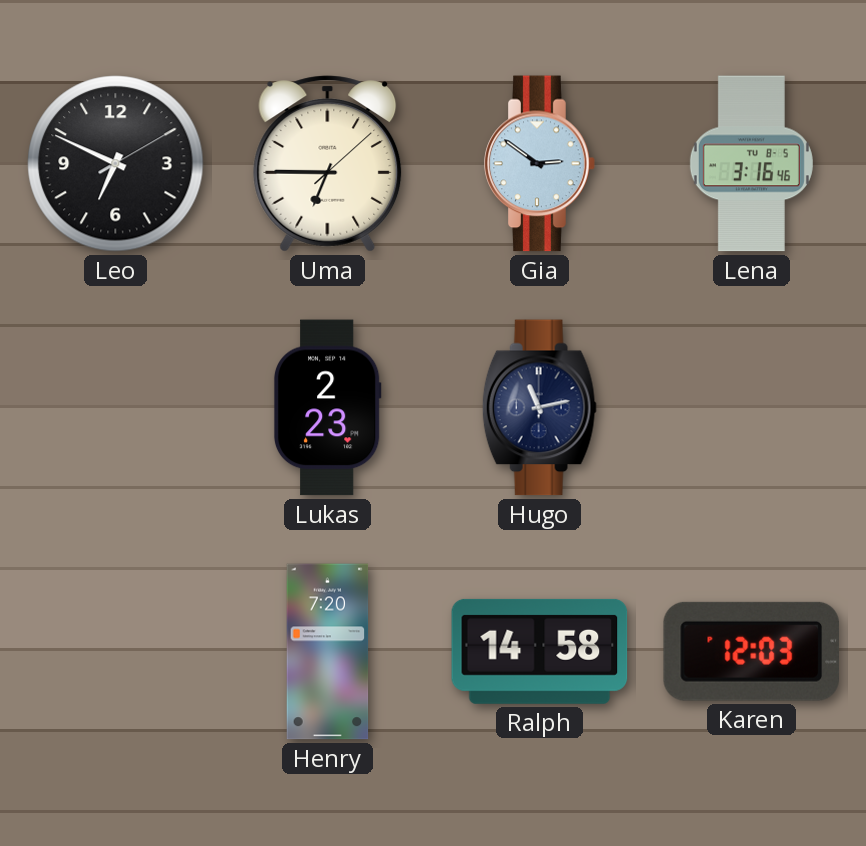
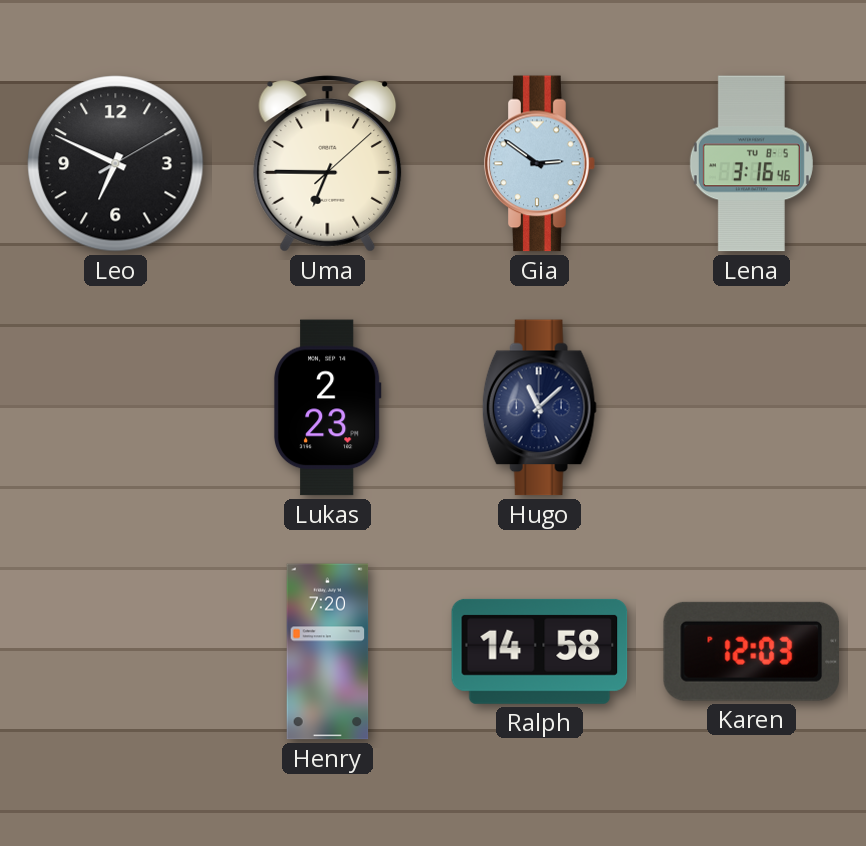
Hugo: 11:13 -> 11:08
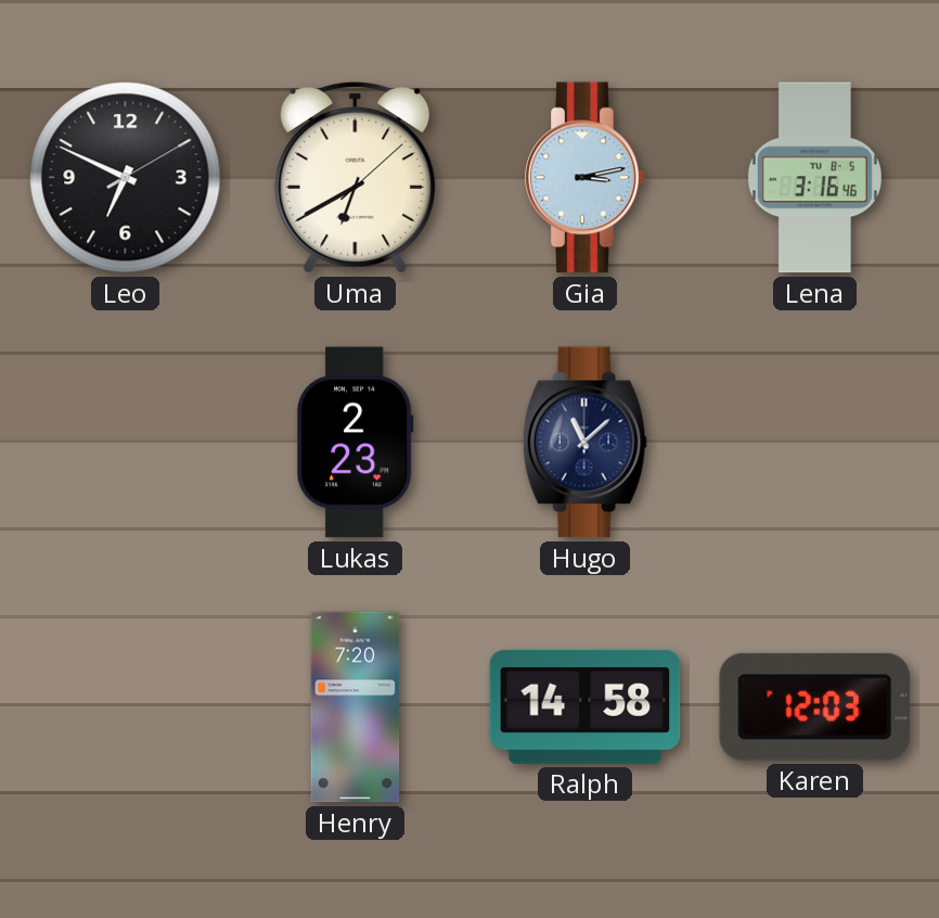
Uma: 6:45 -> 6:40
Gia: 2:51 -> 3:13
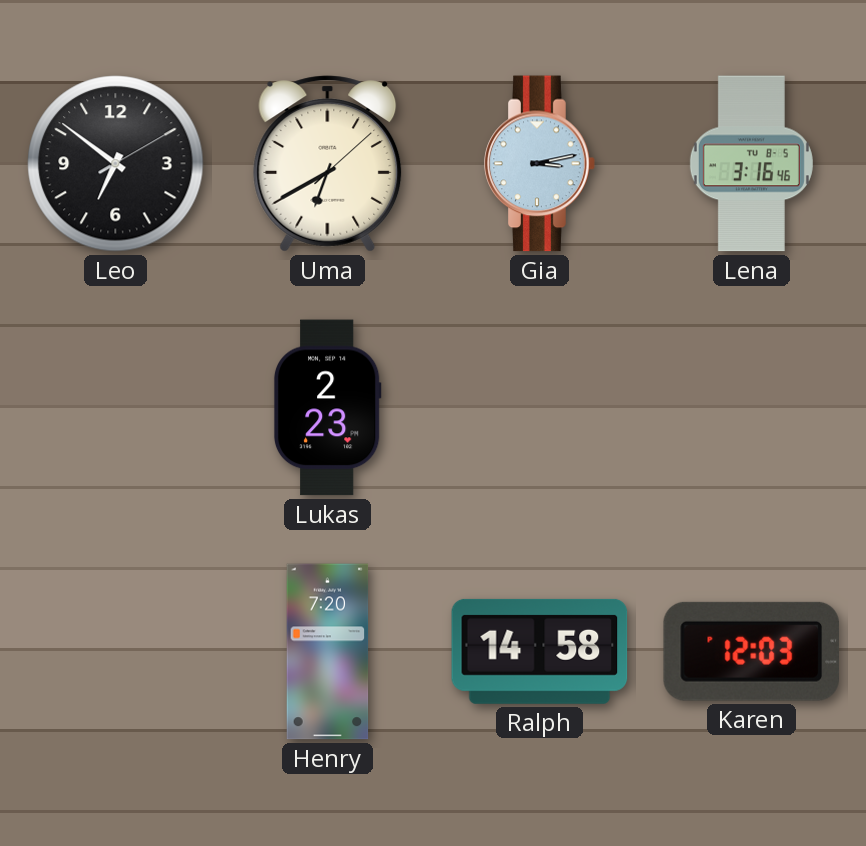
Leo: 6:49 -> 6:51
Hugo: 11:08 -> none
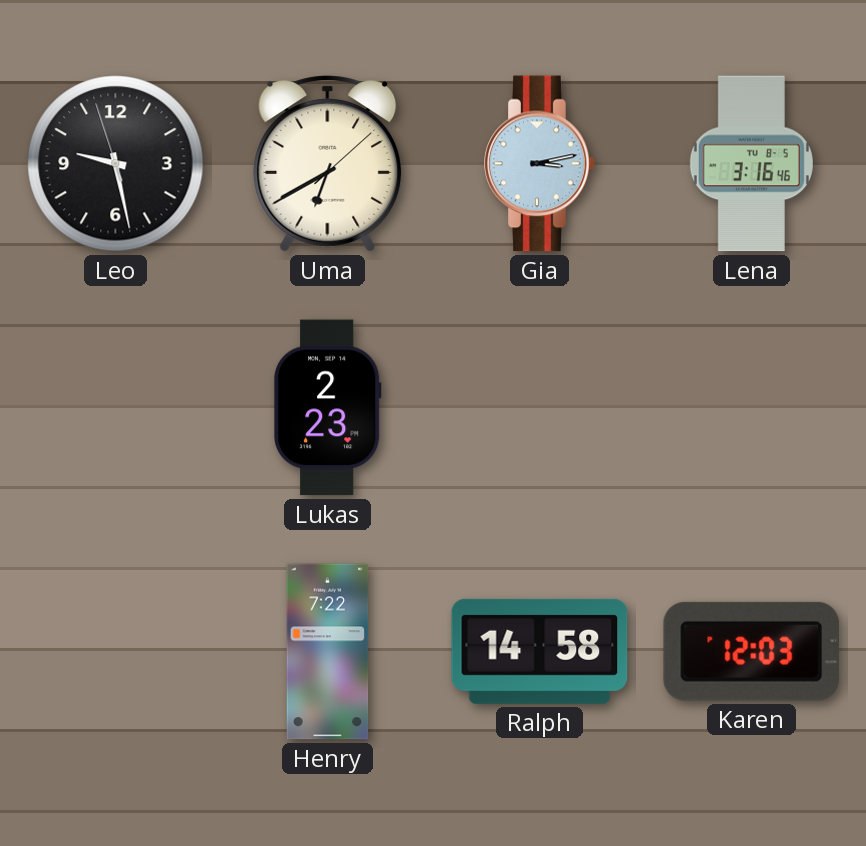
Leo: 6:51 -> 9:27
Henry: 7:20 -> 7:22
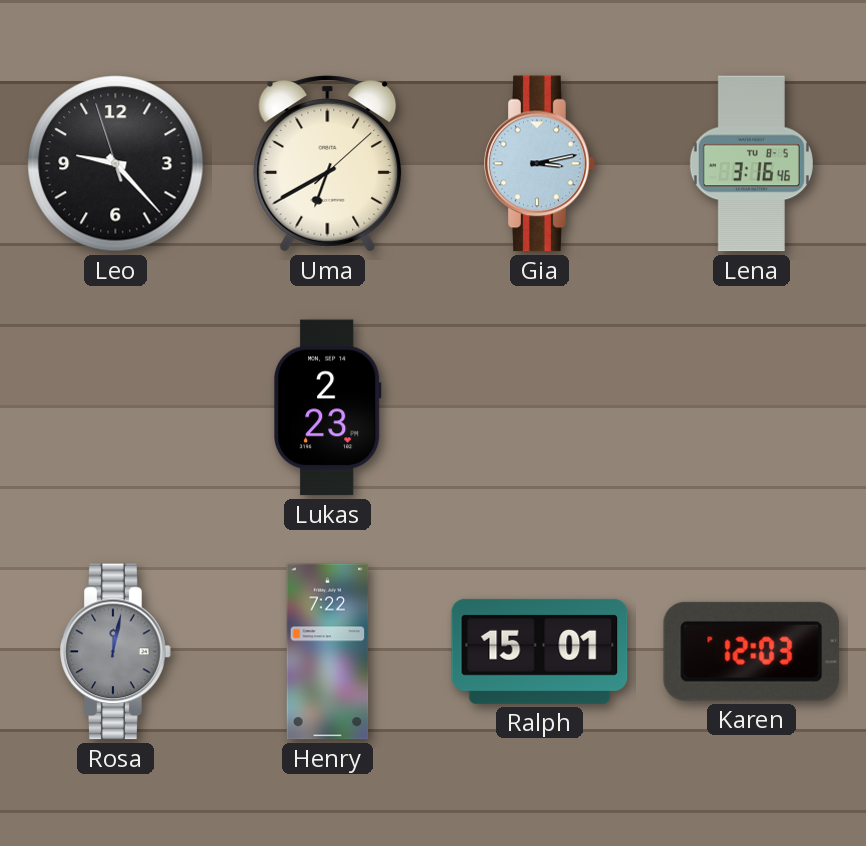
Leo: 9:27 -> 9:22
Rosa: none -> 12:02
Ralph: 14:58 -> 15:01
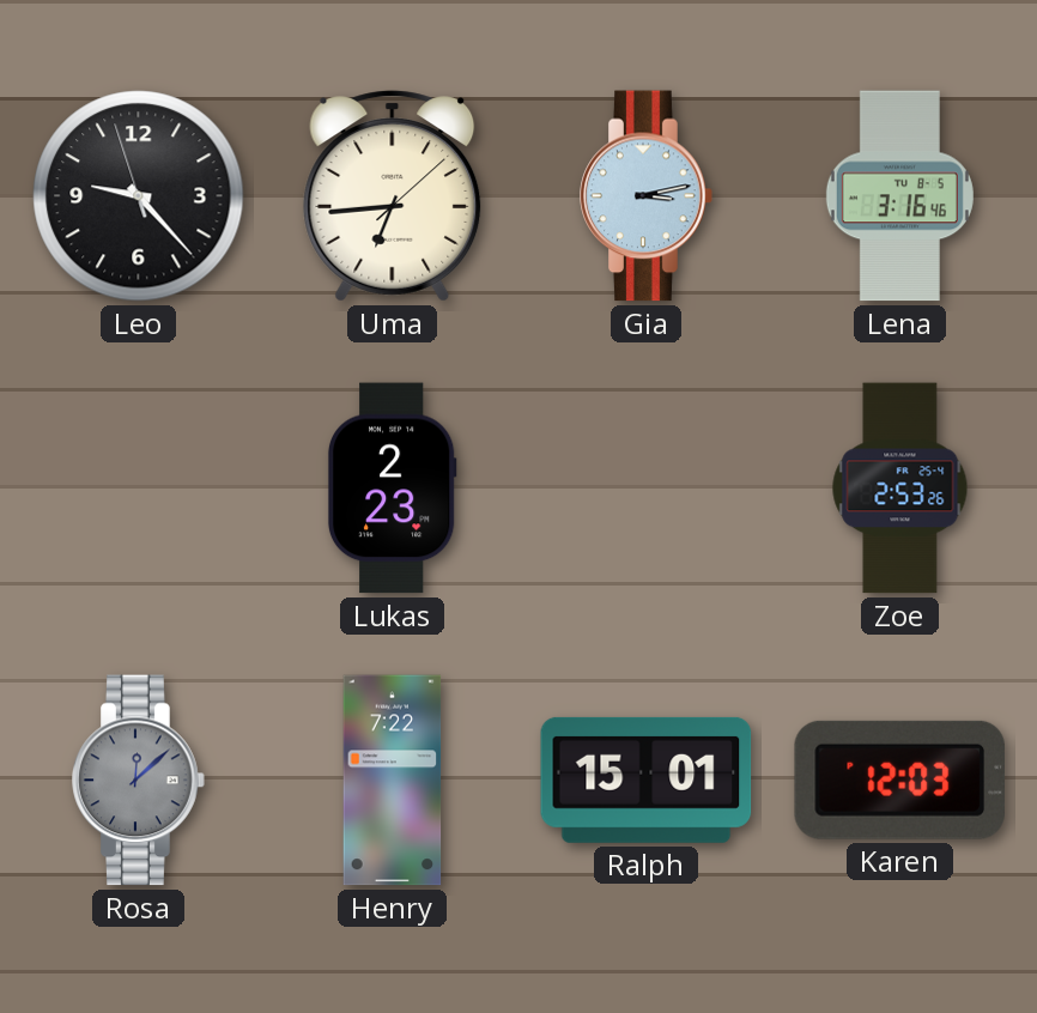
Uma: 6:40 -> 6:44
Zoe: none -> 2:53
Rosa: 12:02 -> 12:08
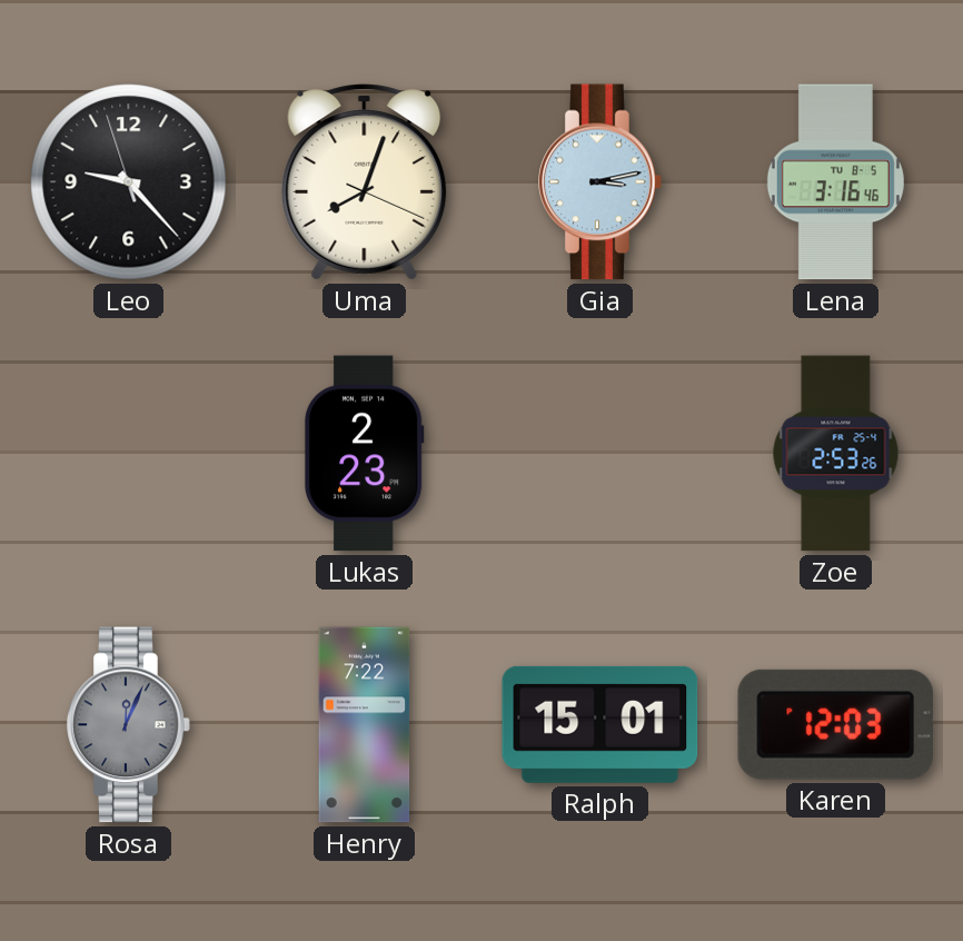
Uma: 6:44 -> 8:03
Rosa: 12:08 -> 12:04
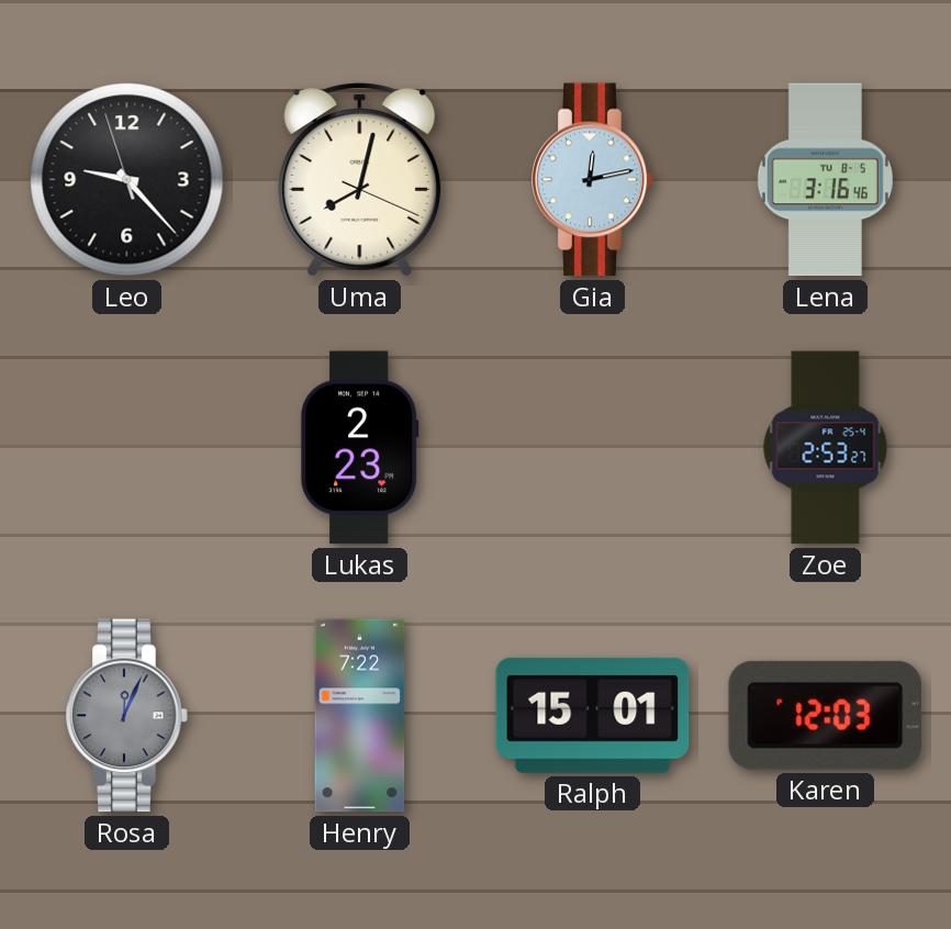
Uma: 8:03 -> 8:02
Gia: 3:13 -> 12:13
Zoe: 2:53:26 -> 2:53:27
